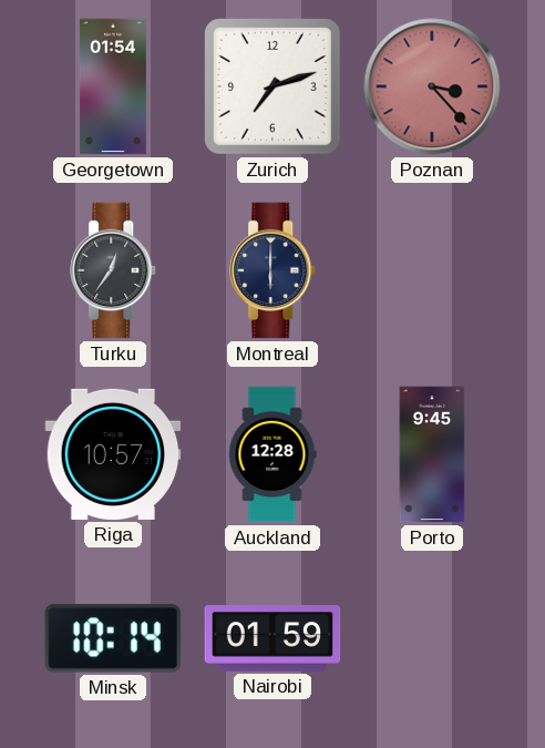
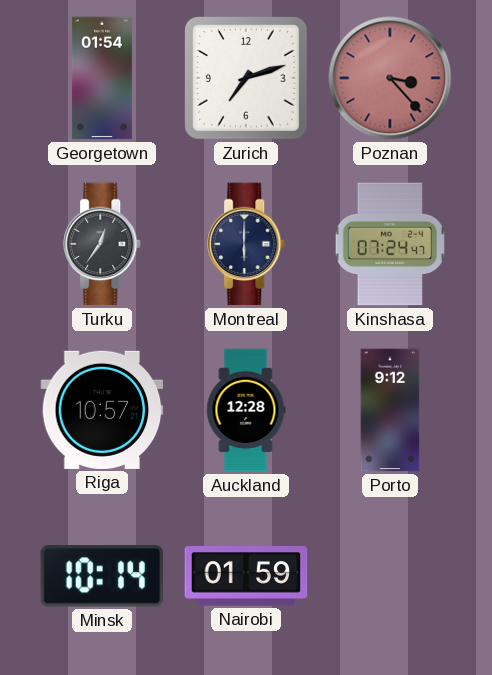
Kinshasa: none -> 07:24
Porto: 9:45 -> 9:12
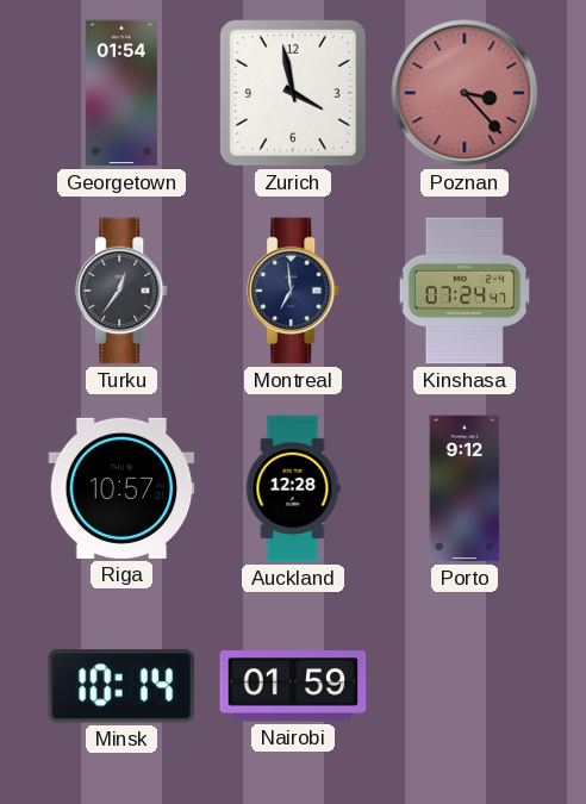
Zurich: 7:12 -> 3:58
Montreal: 6:00 -> 6:59
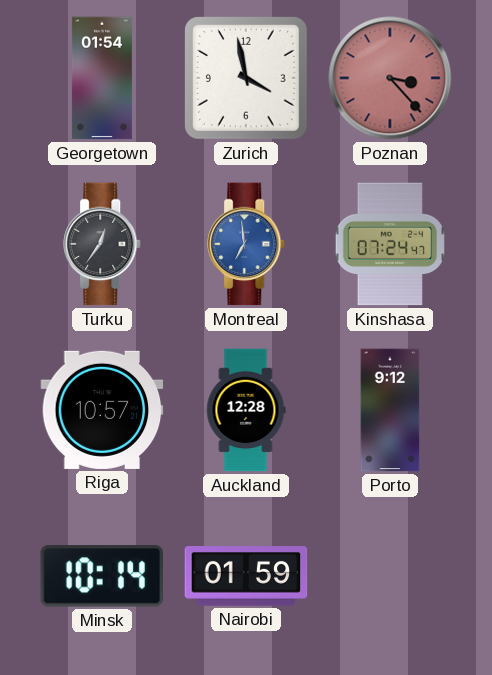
Montreal dial: navy -> blue
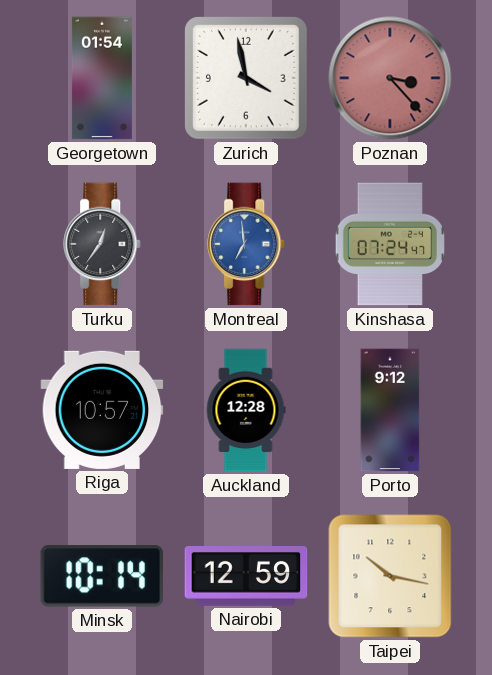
Nairobi: 01:59 -> 12:59
Taipei: none -> 10:17
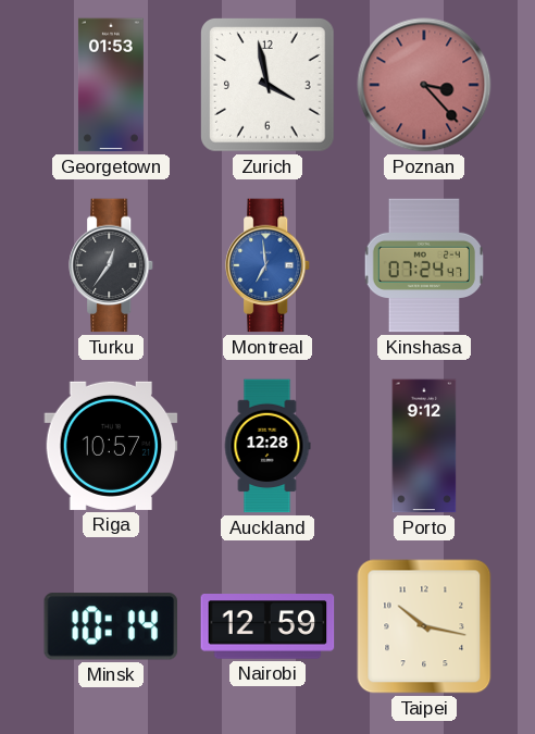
Georgetown: 01:54 -> 01:53
